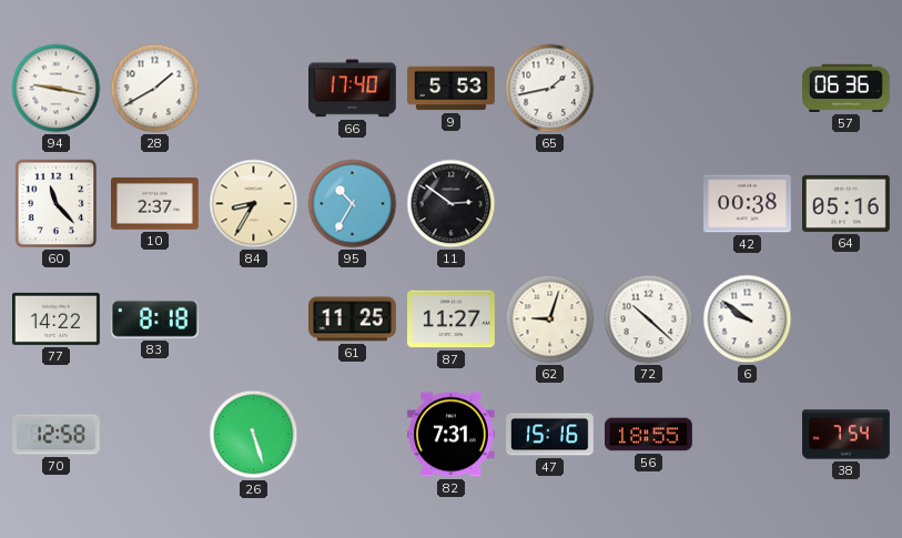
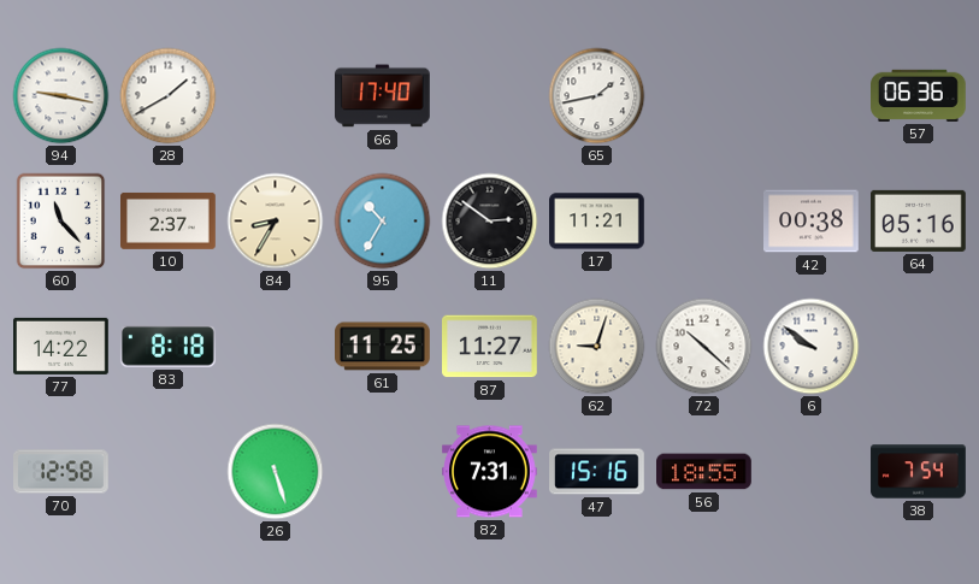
9: 5:53 -> none
17: none -> 11:21
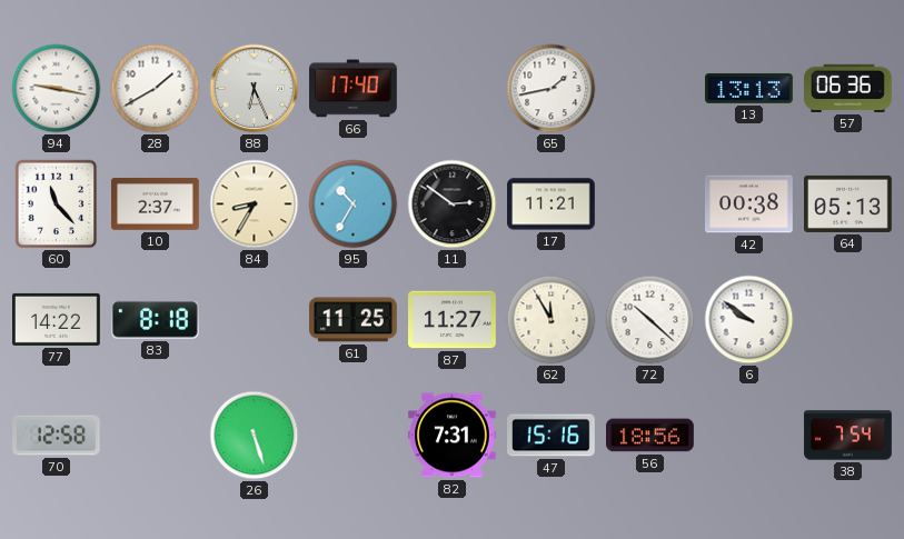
88: none -> 6:26
13: none -> 13:13
64: 05:16 -> 05:13
62: 9:03 -> 11:55
56: 18:55 -> 18:56
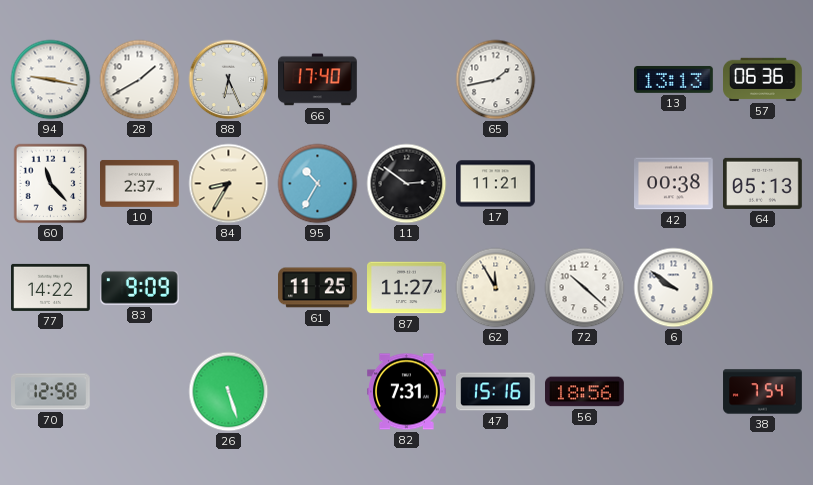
83: 8:18 -> 9:09
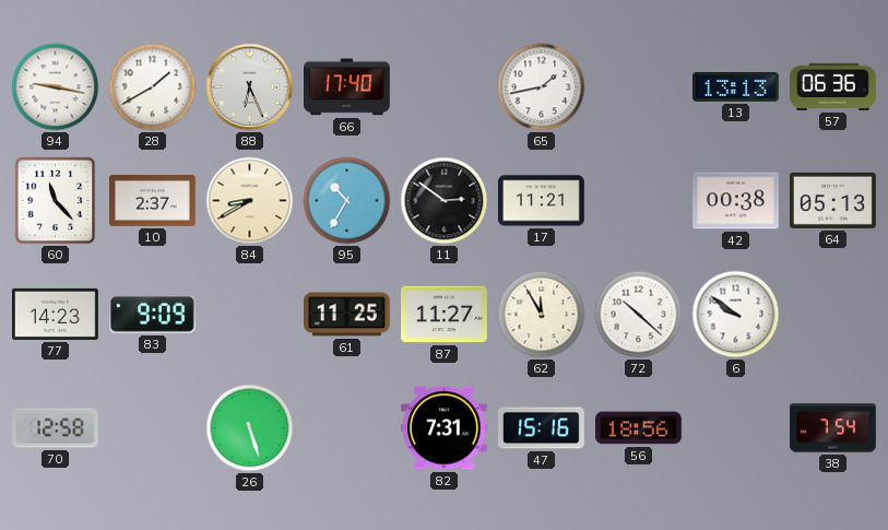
84: 8:35 -> 8:40
77: 14:22 -> 14:23
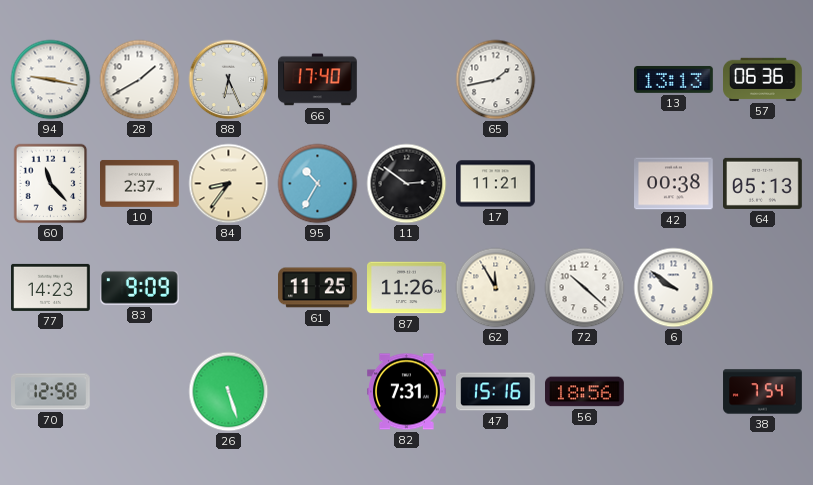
84: 8:40 -> 8:36
87: 11:27 -> 11:26
